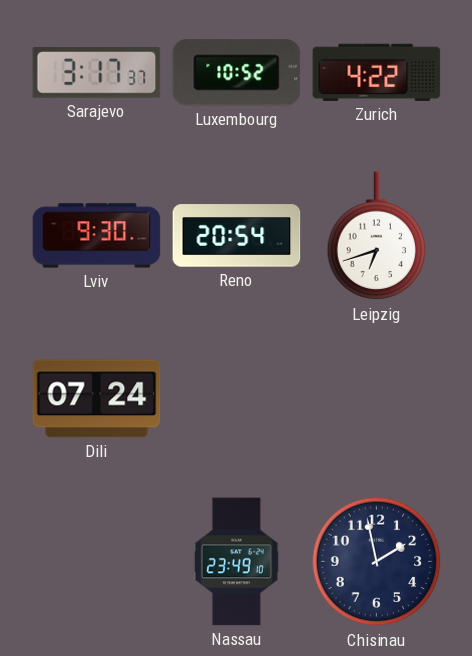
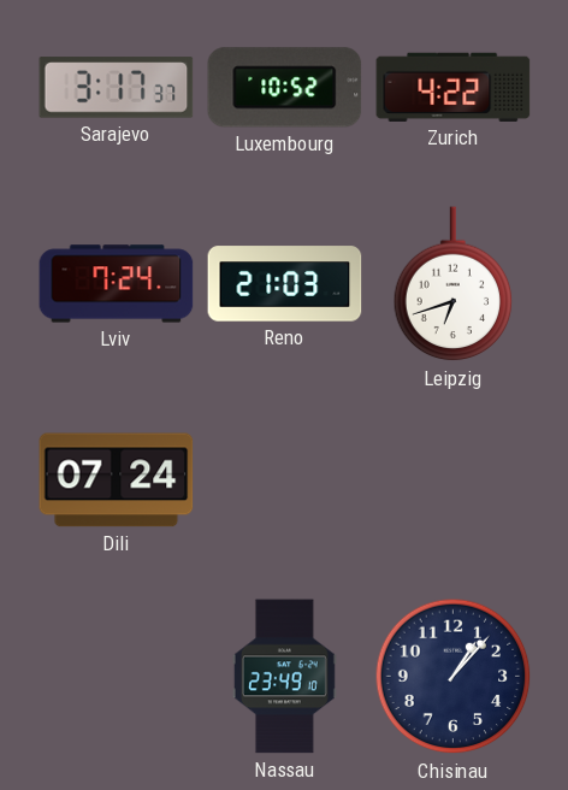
Lviv: 9:30 -> 7:24
Reno: 20:54 -> 21:03
Chisinau: 1:58 -> 1:07
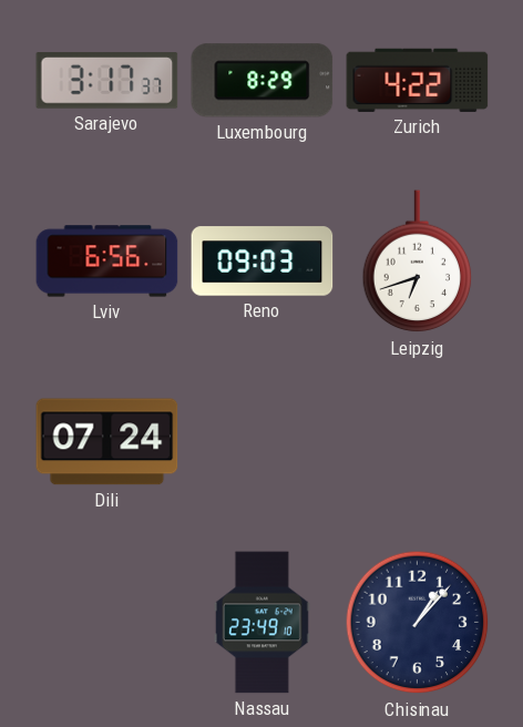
Luxembourg: 10:52 -> 8:29
Lviv: 7:24 -> 6:56
Reno: 21:03 -> 09:03
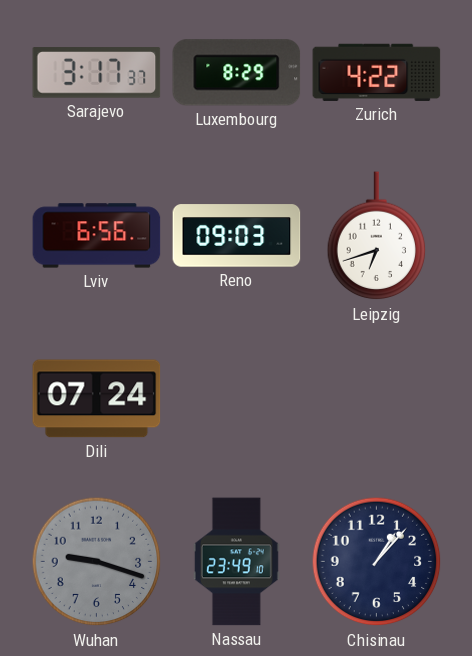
Wuhan: none -> 9:18
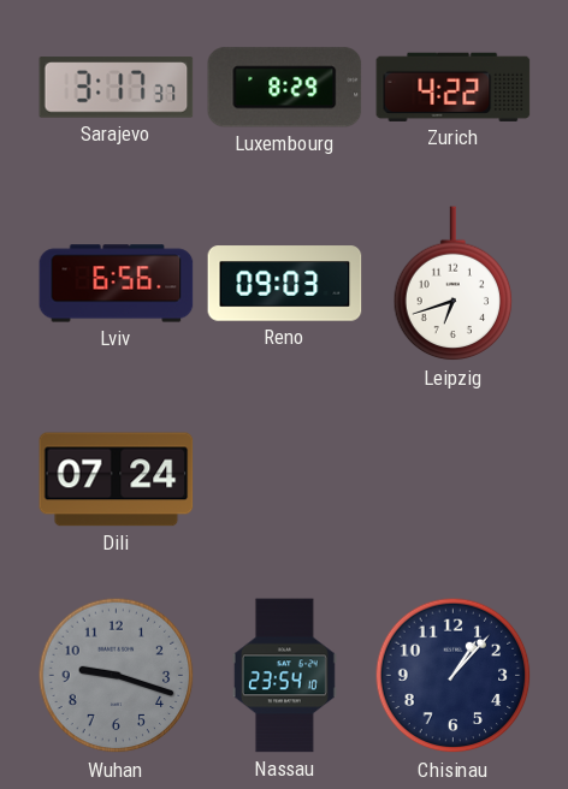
Nassau: 23:49 -> 23:54
